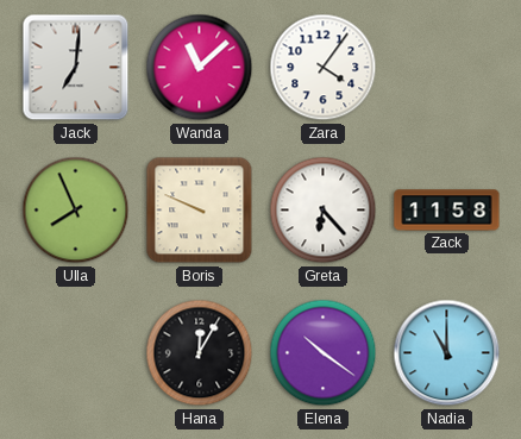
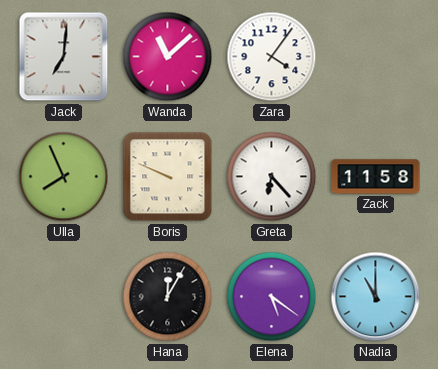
Elena: 10:21 -> 5:21
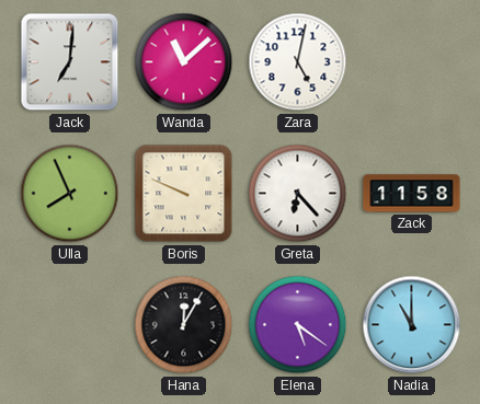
Zara: 4:06 -> 5:02
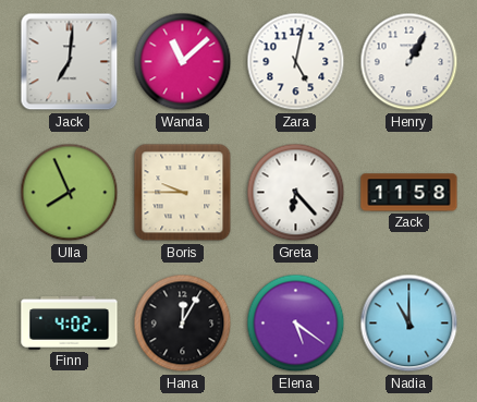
Henry: none -> 1:05
Boris: 9:49 -> 9:45
Finn: none -> 4:02
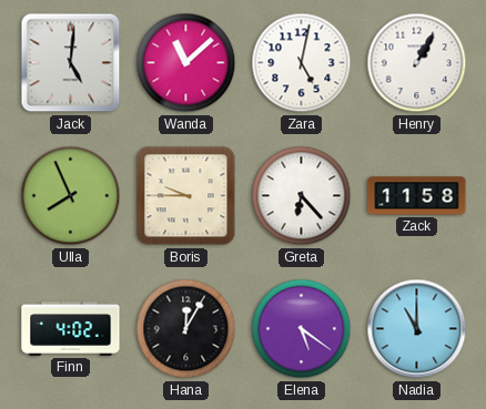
Jack: 7:01 -> 5:01
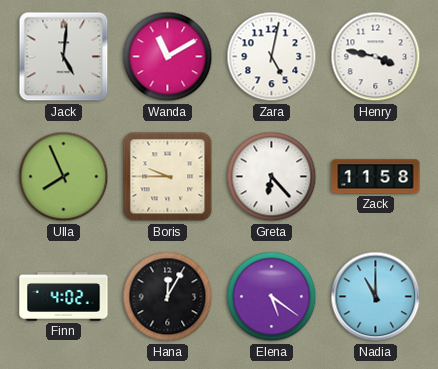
Wanda: 11:08 -> 11:10
Henry: 1:05 -> 3:47
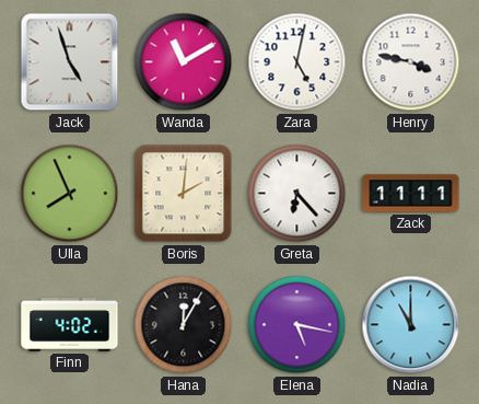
Jack: 5:01 -> 4:57
Boris: 9:45 -> 2:01
Zack: 11:58 -> 11:11
Elena: 5:21 -> 5:17
